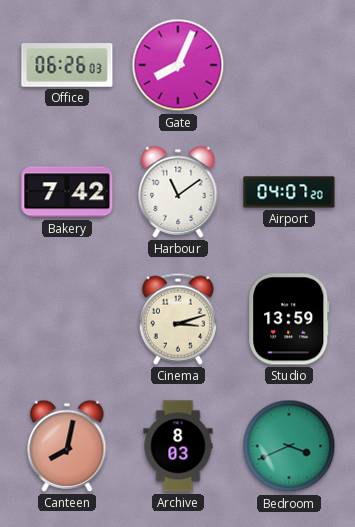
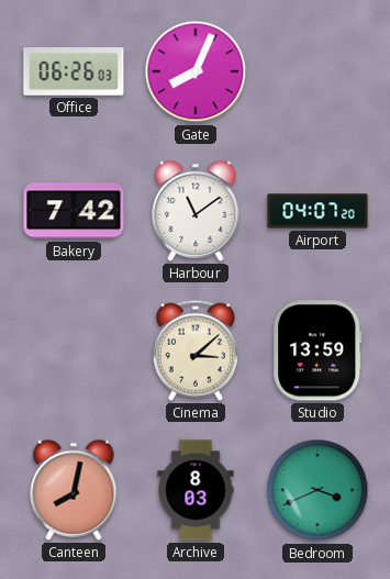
Cinema: 3:12 -> 3:08
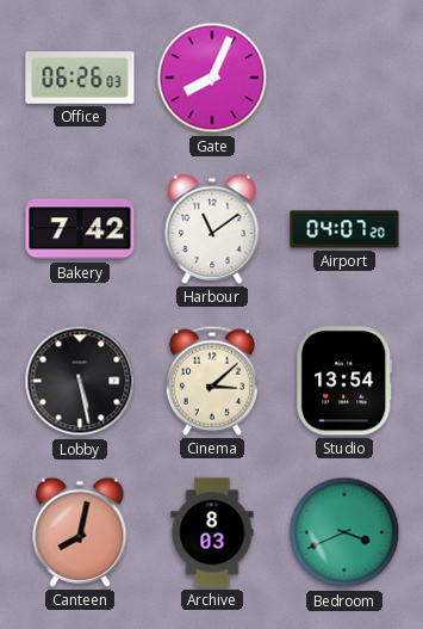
Lobby: none -> 5:28
Studio: 13:59 -> 13:54
